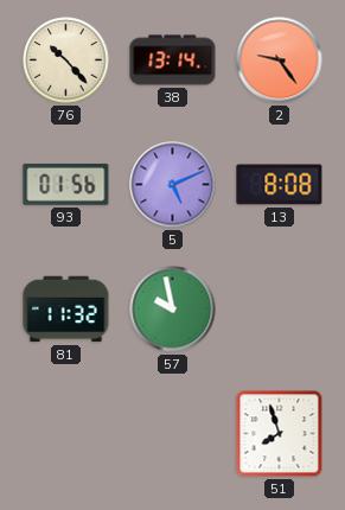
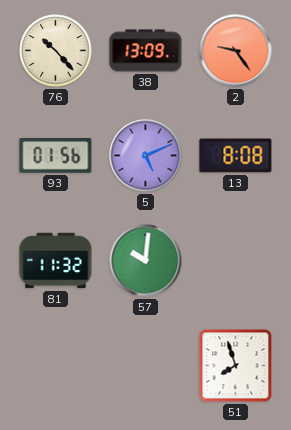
38: 13:14 -> 13:09
57: 9:58 -> 10:01
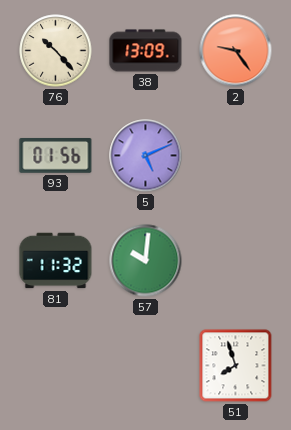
13: 8:08 -> none
